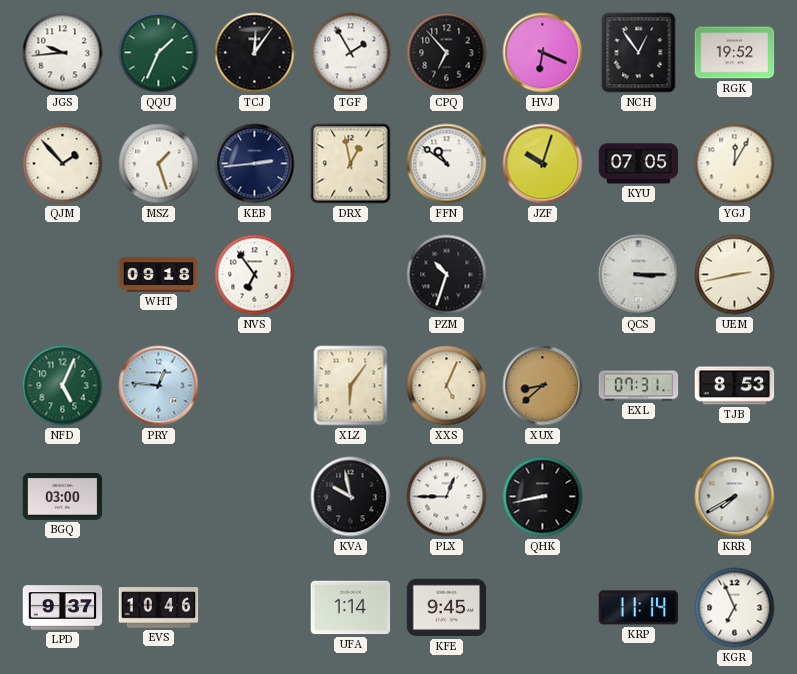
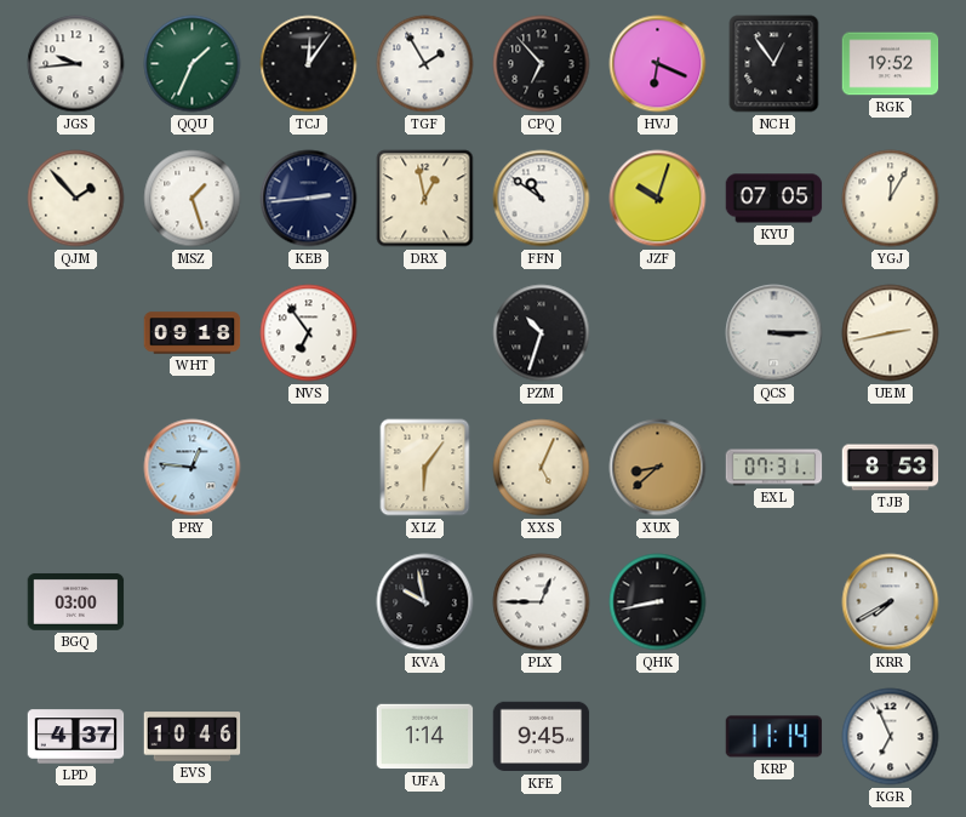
NFD: 5:04 -> none
LPD: 9:37 -> 4:37
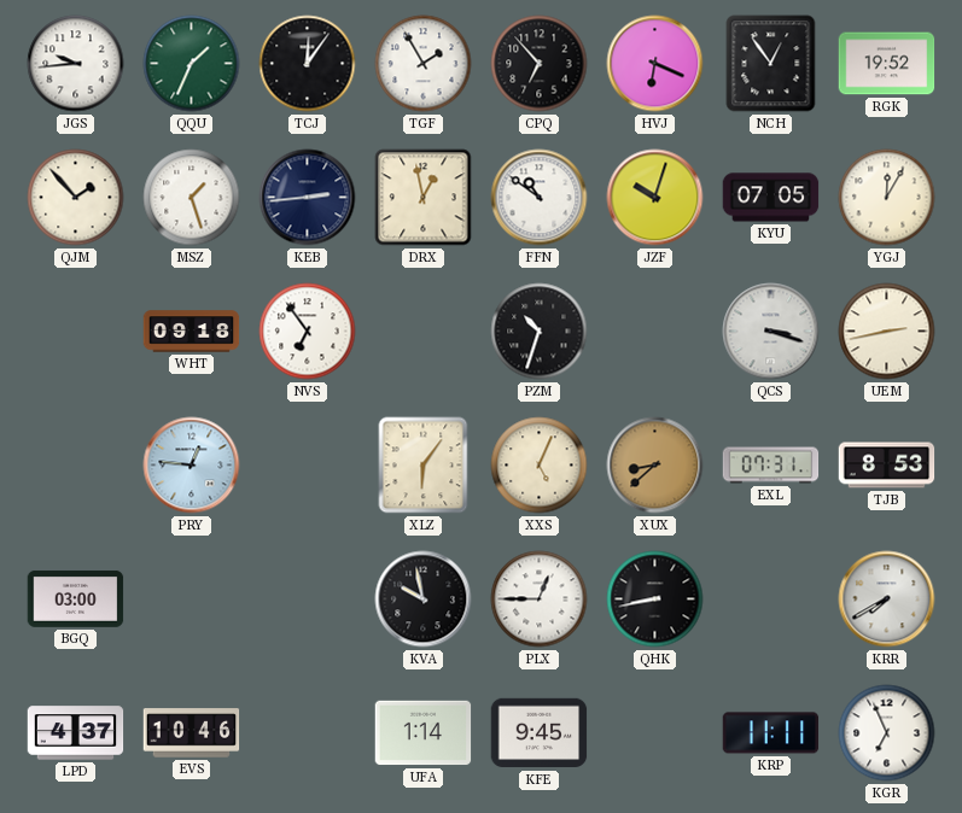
QCS: 3:15 -> 3:18
KRP: 11:14 -> 11:11
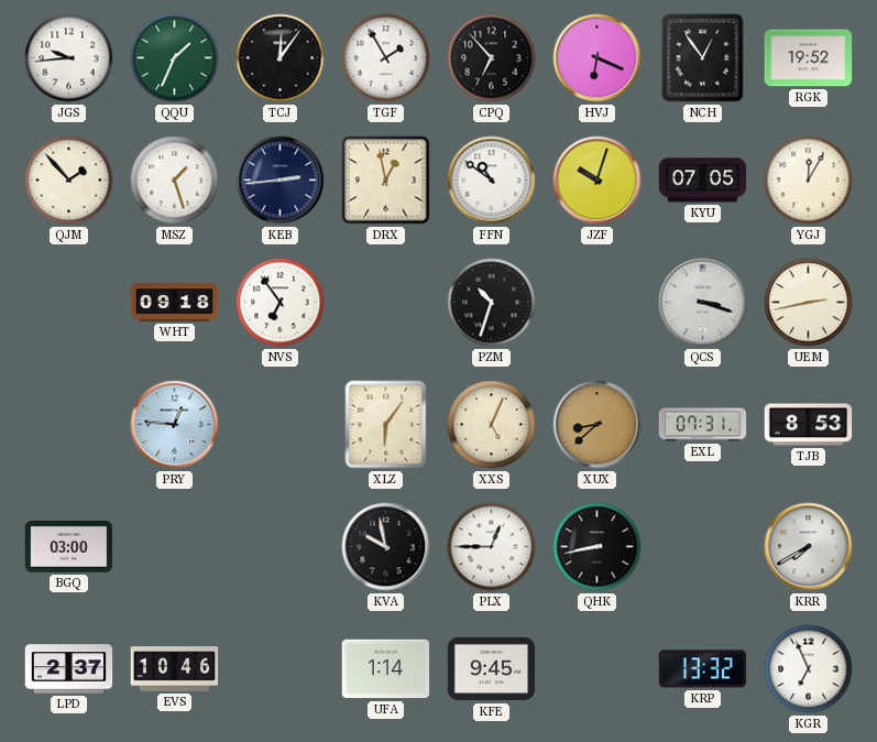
LPD: 4:37 -> 2:37
KRP: 11:11 -> 13:32
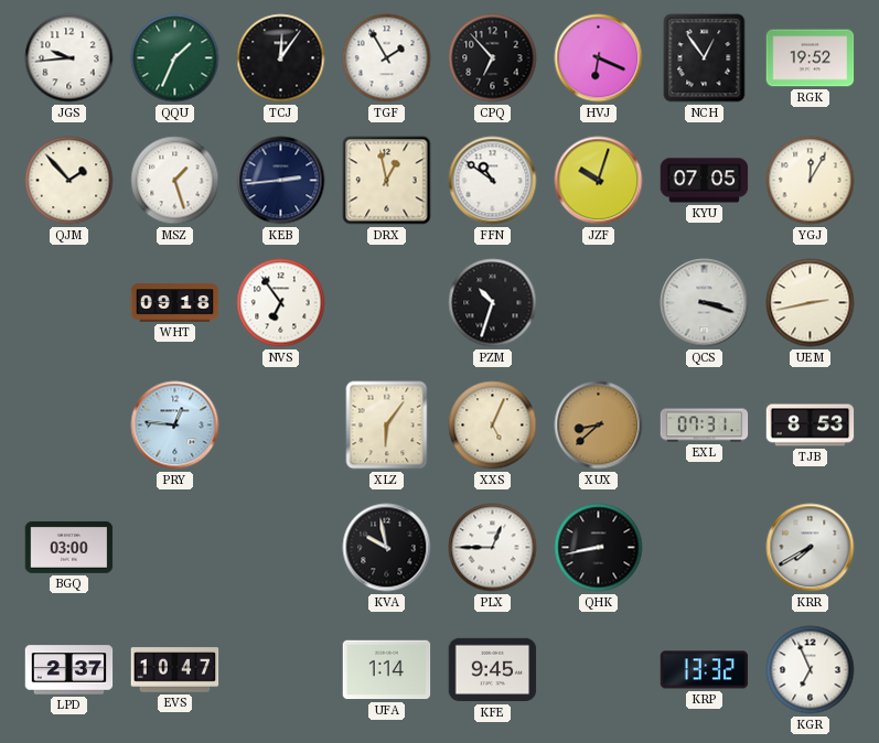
EVS: 10:46 -> 10:47
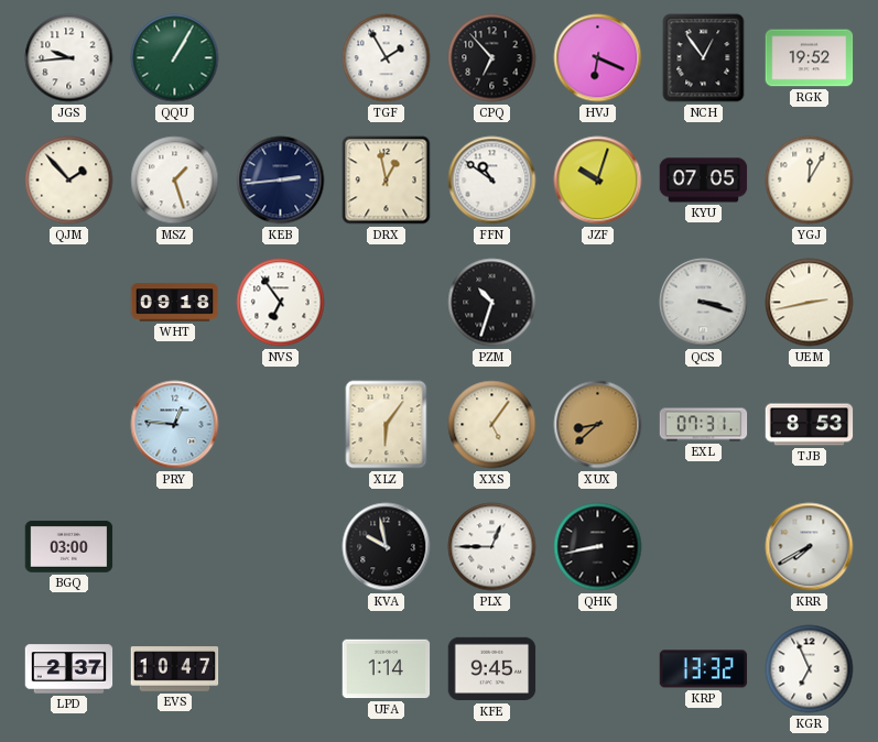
QQU: 1:34 -> 1:05
TCJ: 12:06 -> none
XXS: 5:04 -> 5:06
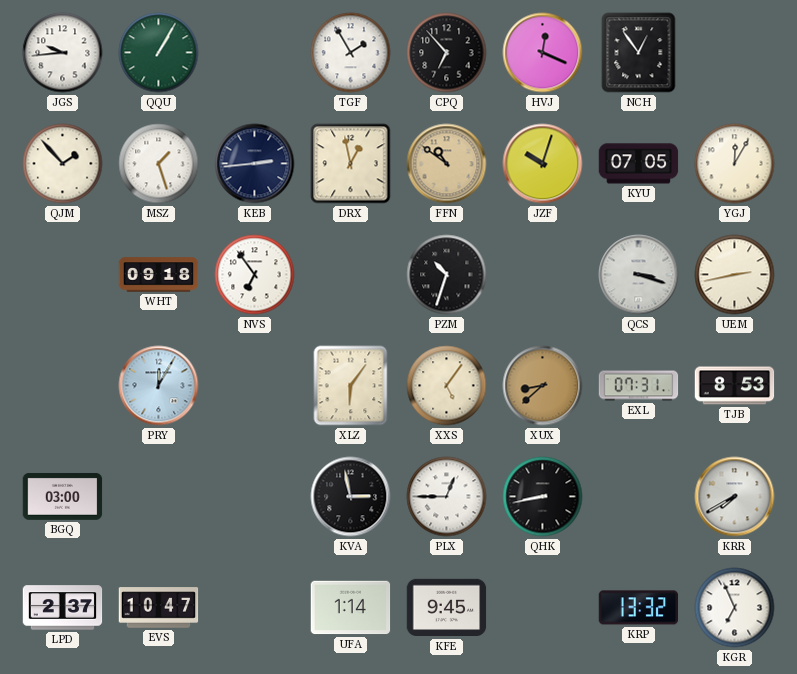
HVJ: 6:19 -> 12:19
RGK: 19:52 -> none
FFN dial: white -> champagne
PRY: 12:46 -> 12:05
KVA: 9:58 -> 2:58
